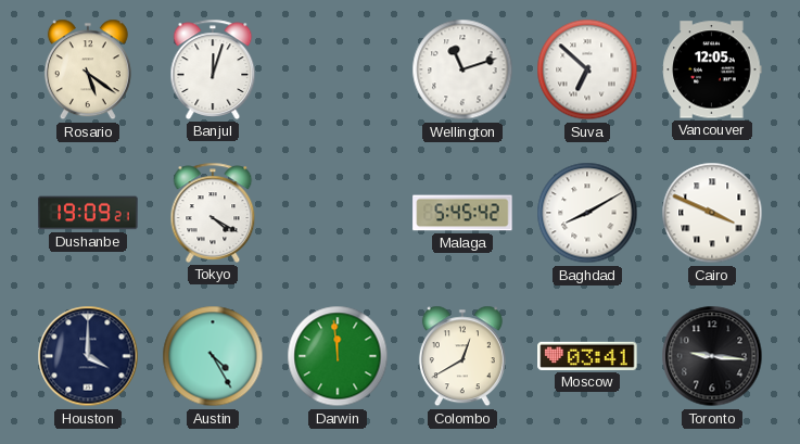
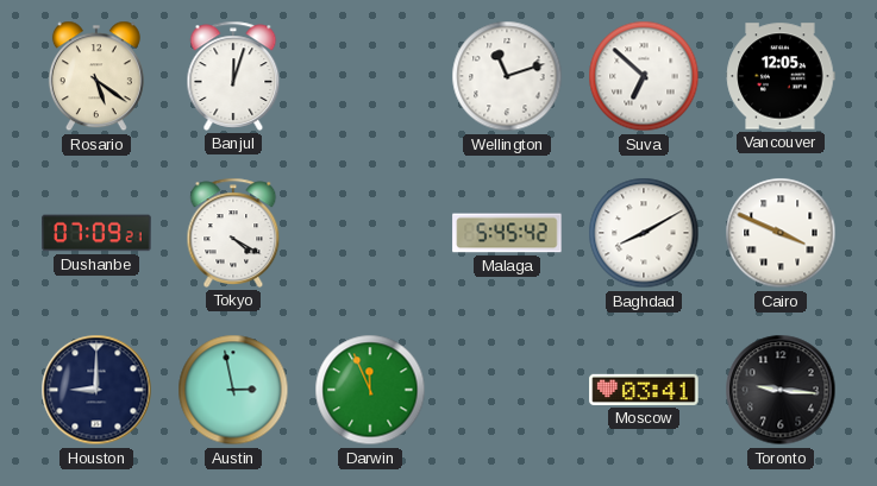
Dushanbe: 19:09 -> 07:09
Houston: 4:00 -> 9:00
Austin: 4:25 -> 2:58
Darwin: 11:59 -> 11:56
Colombo: 12:40 -> none
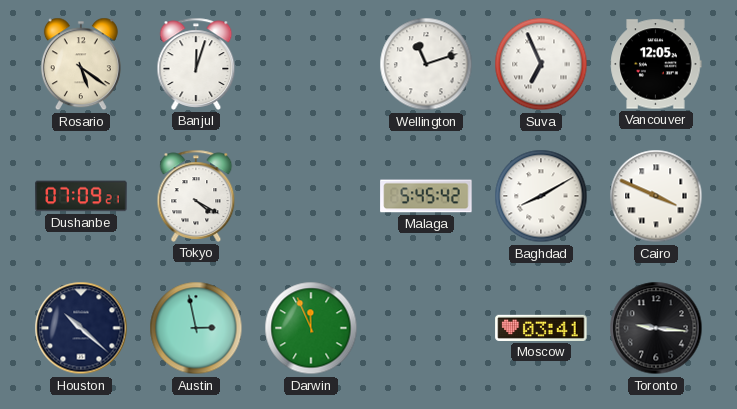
Suva: 6:52 -> 6:56
Houston: 9:00 -> 10:22
